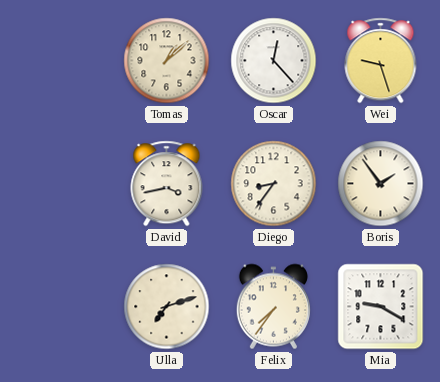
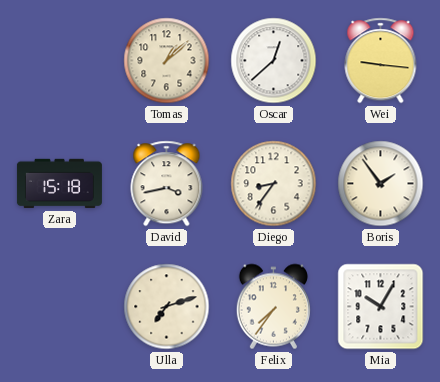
Oscar: 12:23 -> 12:38
Wei: 9:27 -> 9:16
Zara: none -> 15:18
Mia: 9:20 -> 10:05
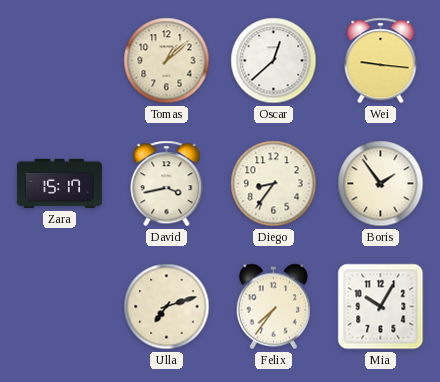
Zara: 15:18 -> 15:17
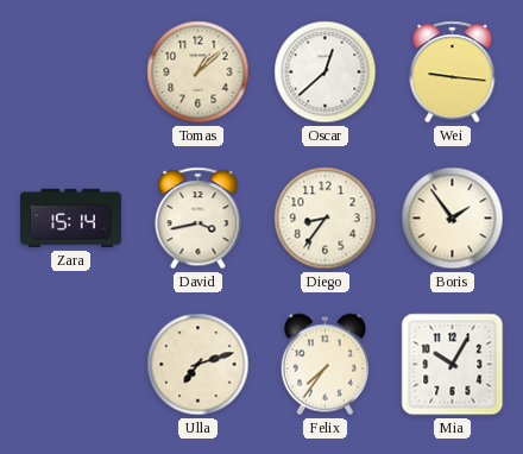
Zara: 15:17 -> 15:14
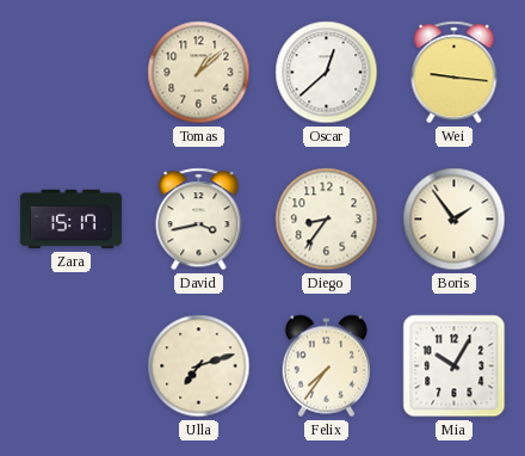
Zara: 15:14 -> 15:17
